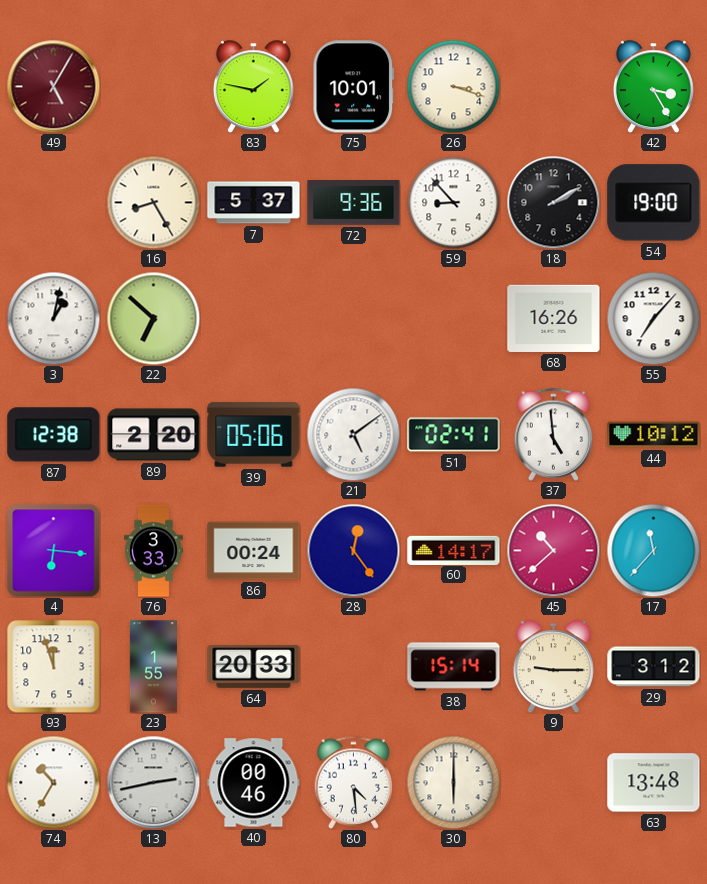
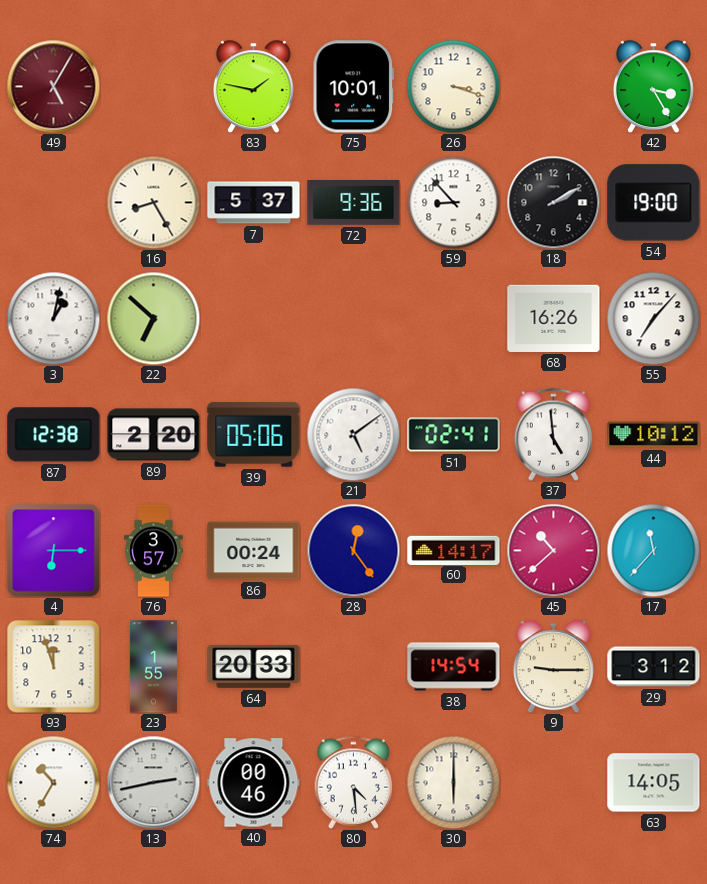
4: 6:16 -> 6:15
76: 3:33 -> 3:57
38: 15:14 -> 14:54
63: 13:48 -> 14:05
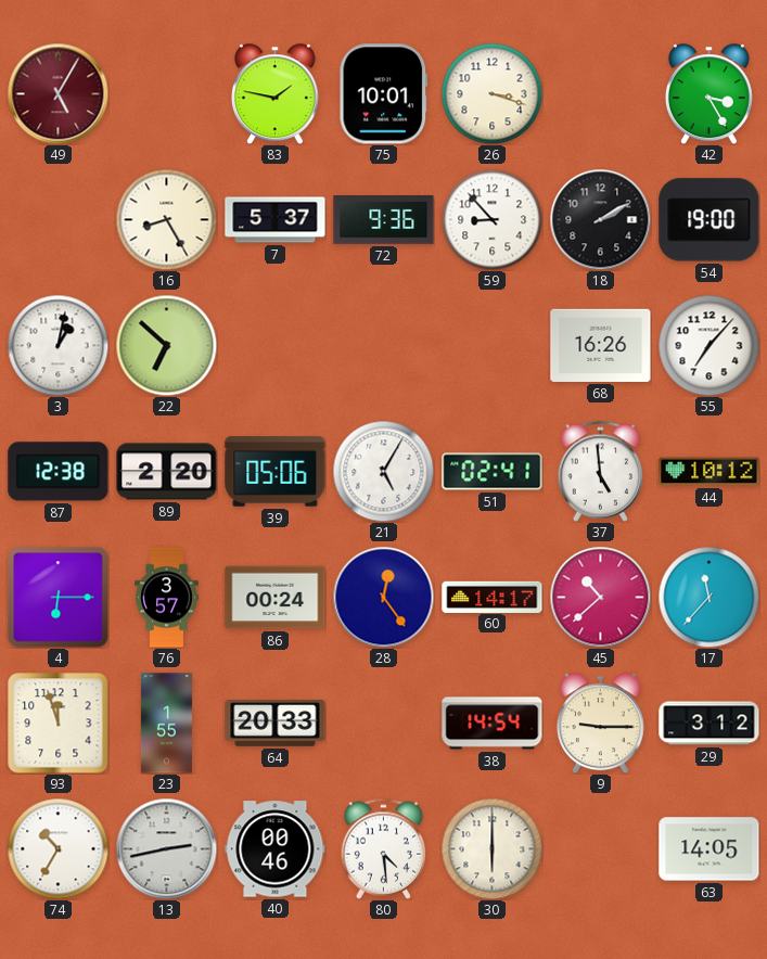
21: 5:09 -> 5:05
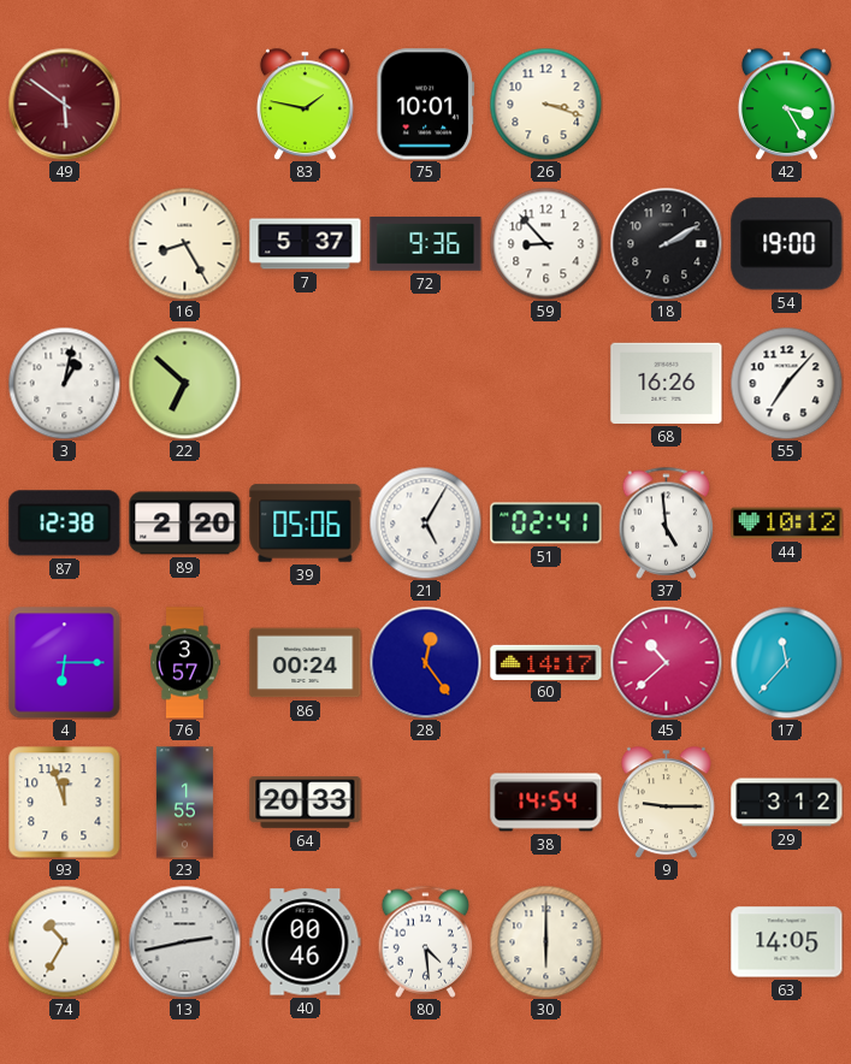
49: 5:05 -> 5:51
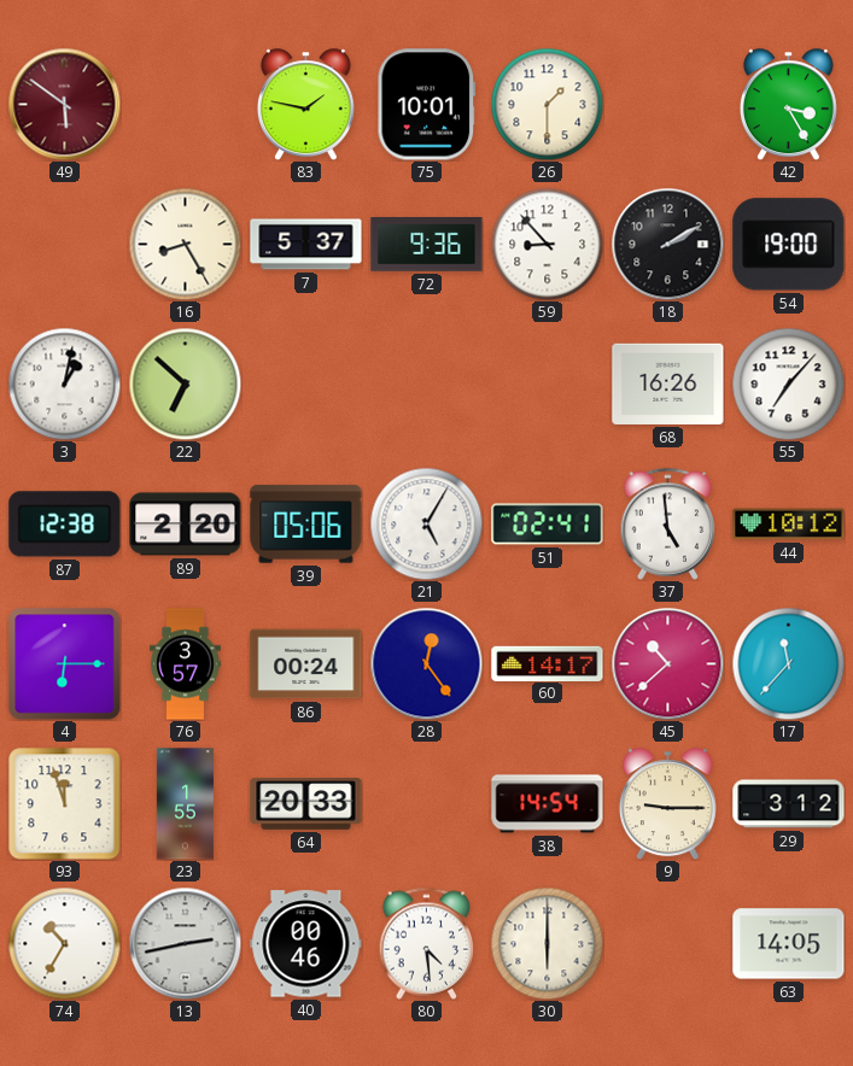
26: 3:18 -> 1:30
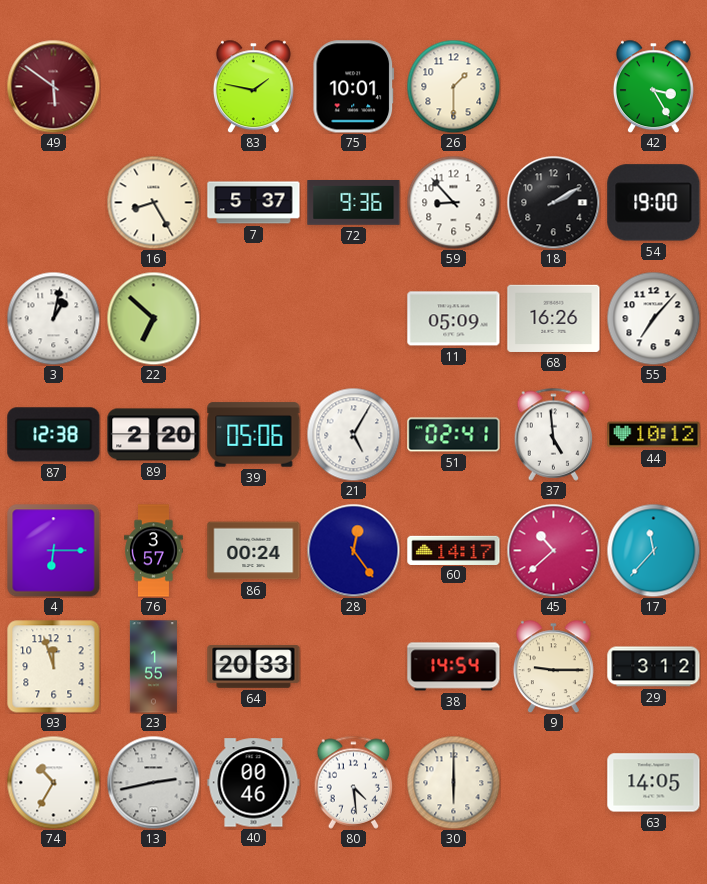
11: none -> 05:09
